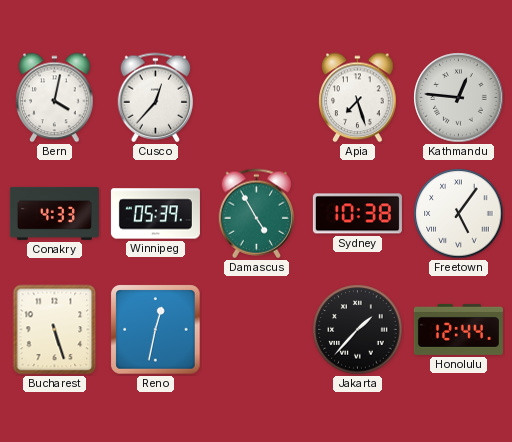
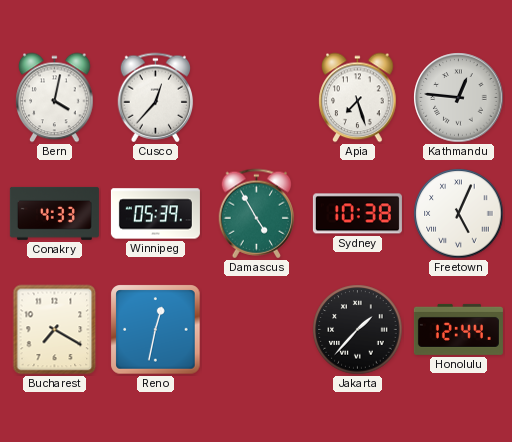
Freetown: 5:06 -> 5:04
Bucharest: 5:27 -> 7:20
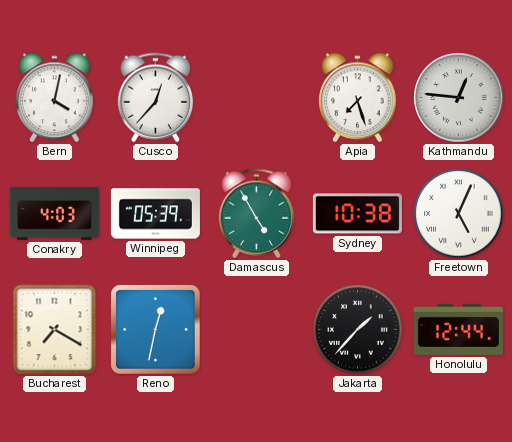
Conakry: 4:33 -> 4:03
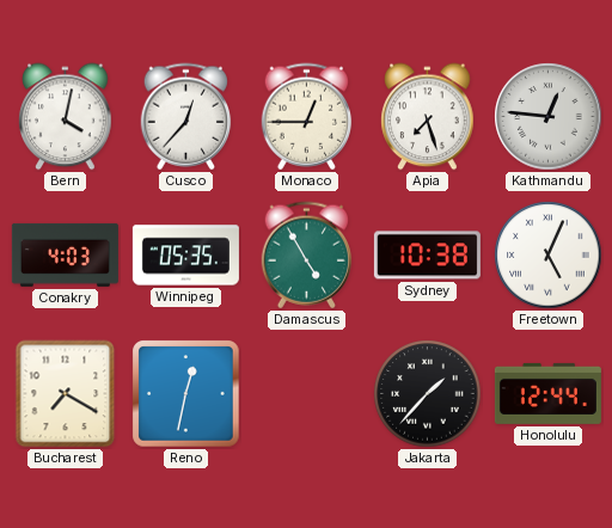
Monaco: none -> 12:45
Winnipeg: 05:39 -> 05:35
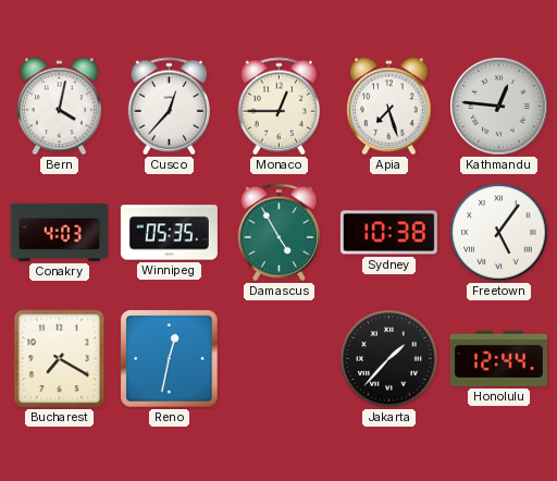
Freetown: 5:04 -> 5:06
